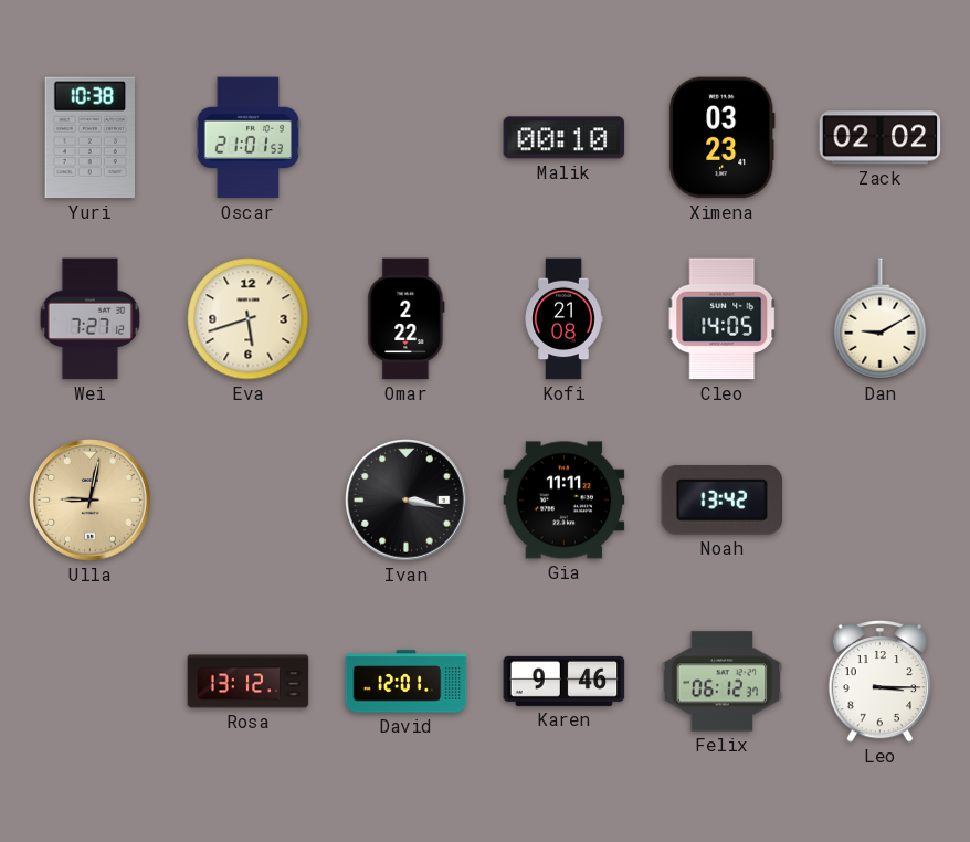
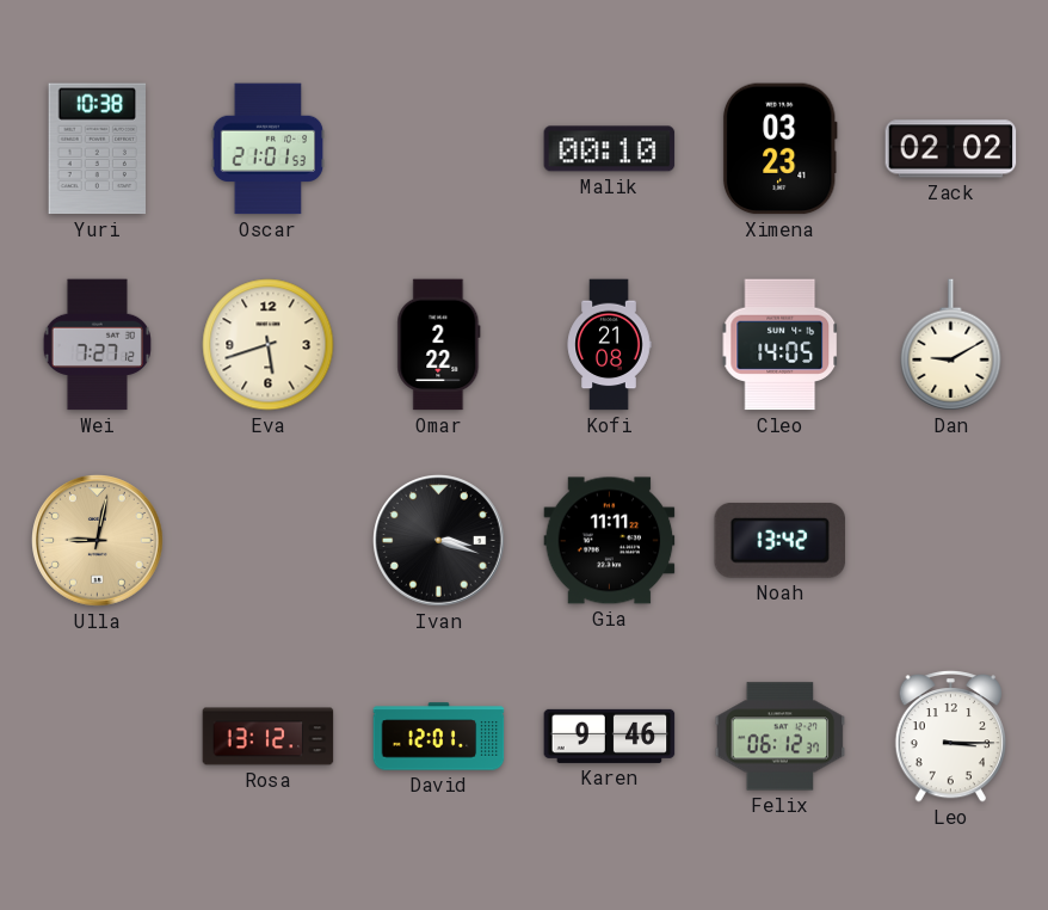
Ivan: 3:17 -> 3:18
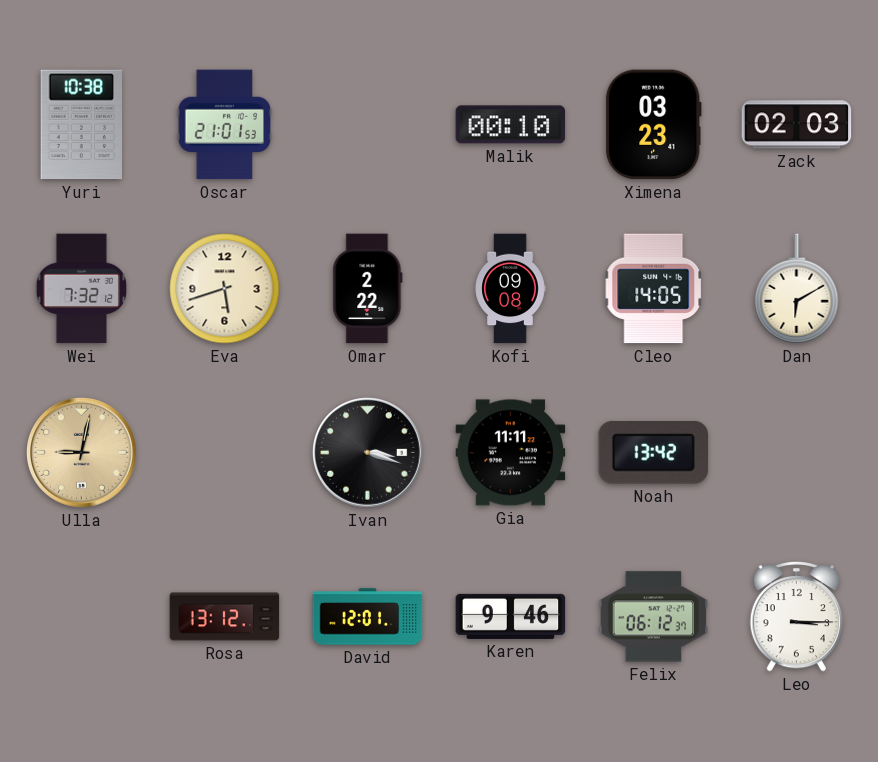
Zack: 02:02 -> 02:03
Wei: 7:27 -> 7:32
Kofi: 21:08 -> 09:08
Dan: 9:10 -> 6:10
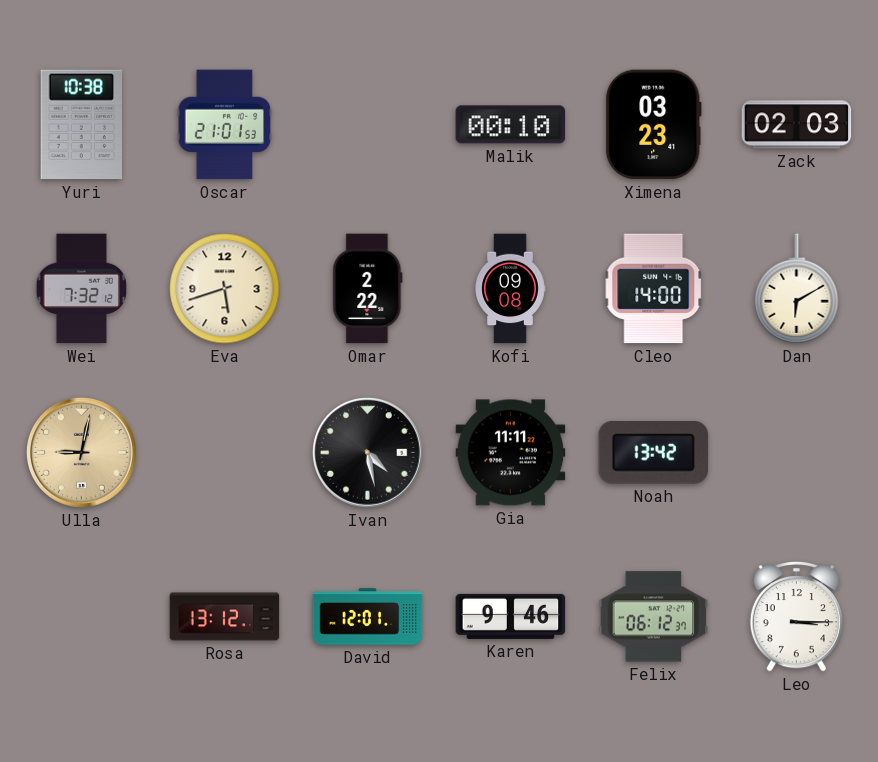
Cleo: 14:05 -> 14:00
Ivan: 3:18 -> 4:28
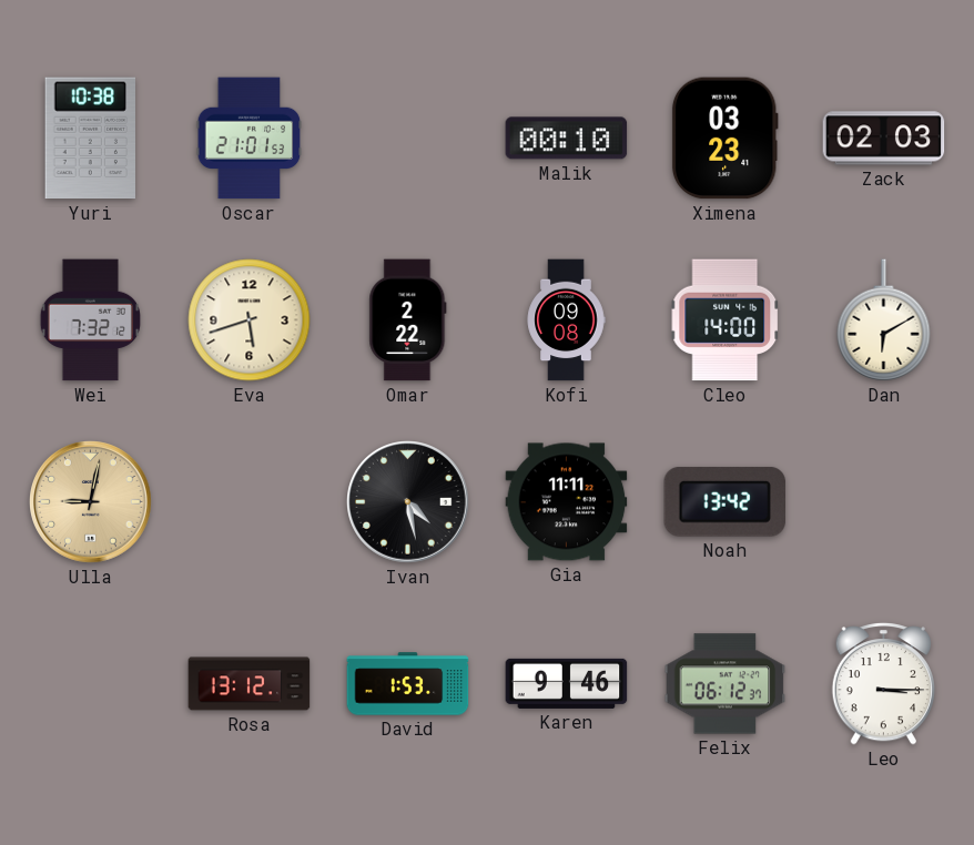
David: 12:01 -> 1:53
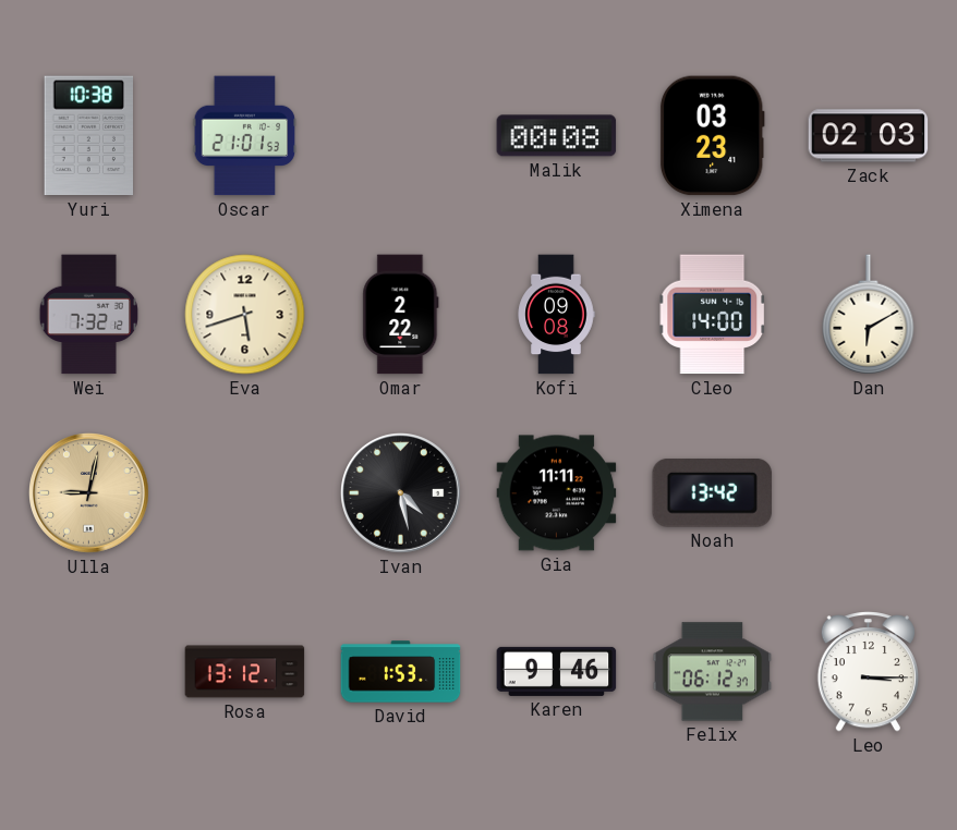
Malik: 00:10 -> 00:08
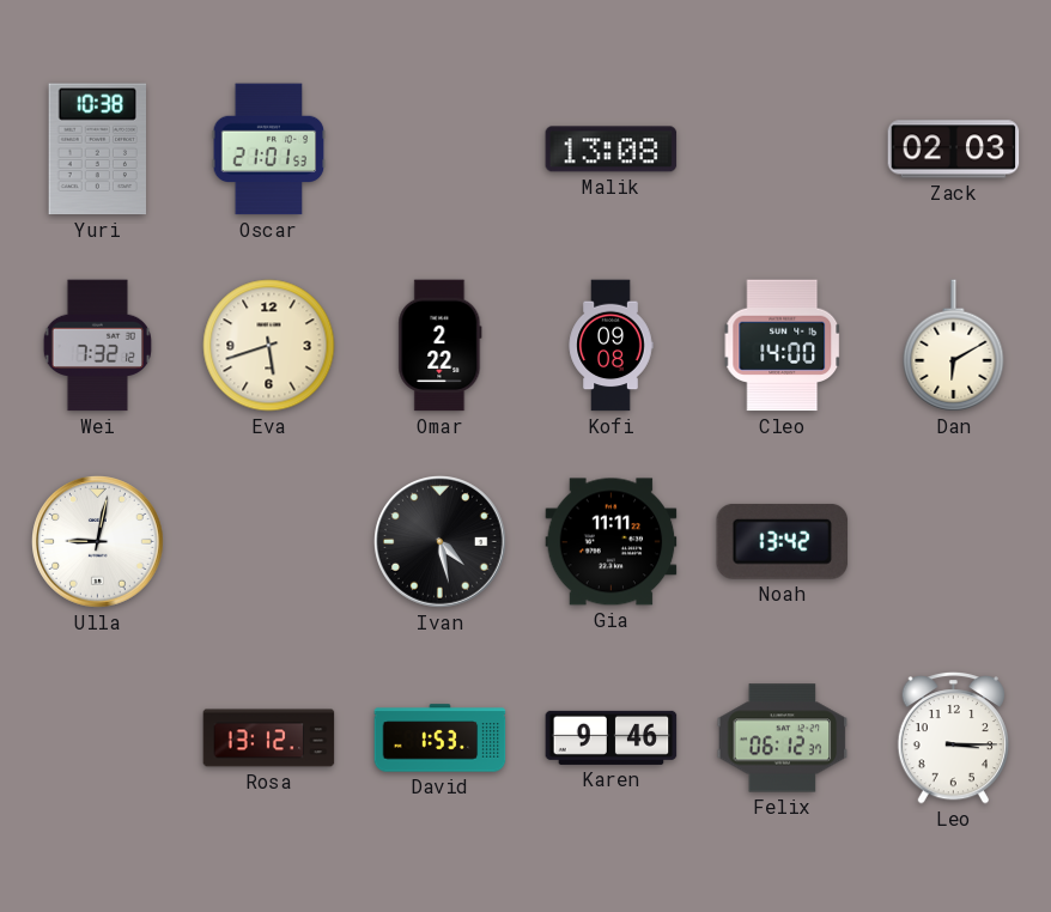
Malik: 00:08 -> 13:08
Ximena: 03:23 -> none
Ulla dial: champagne -> white
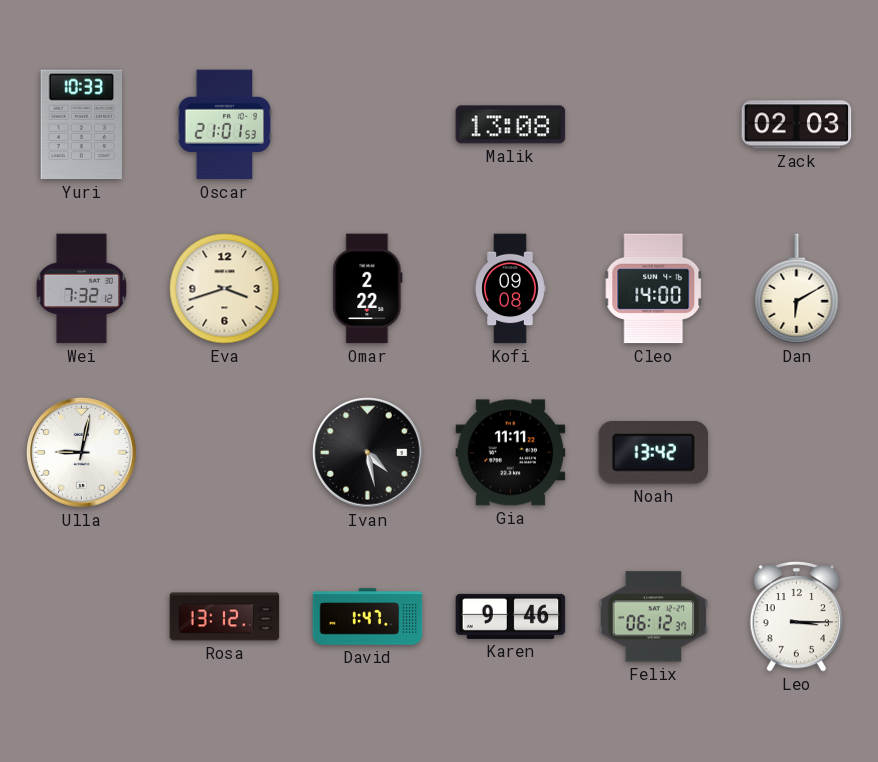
Yuri: 10:38 -> 10:33
Eva: 5:42 -> 3:42
David: 1:53 -> 1:47
